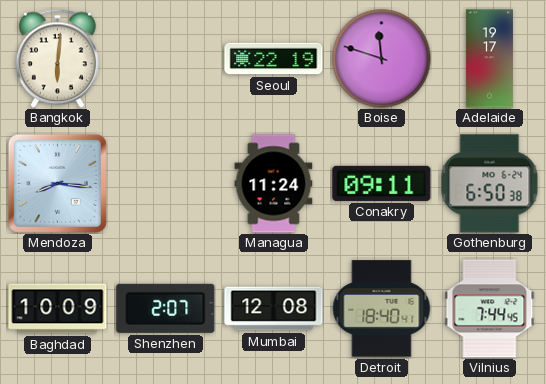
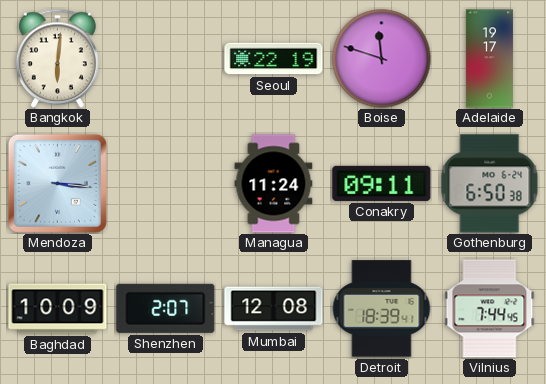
Mendoza: 8:16 -> 3:16
Detroit: 18:40 -> 18:39
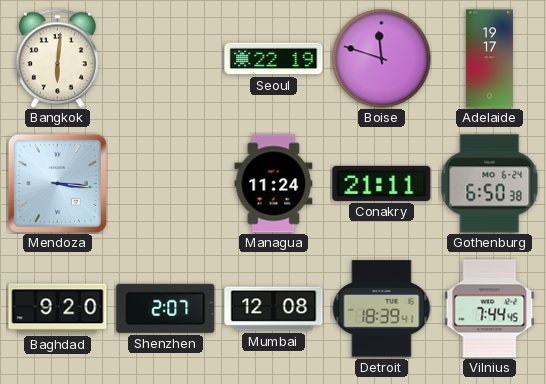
Conakry: 09:11 -> 21:11
Baghdad: 10:09 -> 9:20
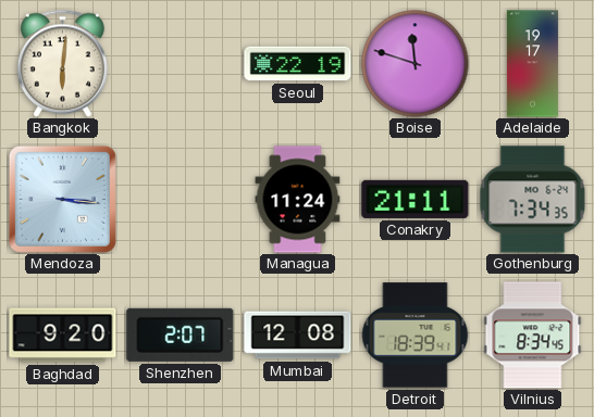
Gothenburg: 6:50 -> 7:34
Vilnius: 7:44 -> 8:34
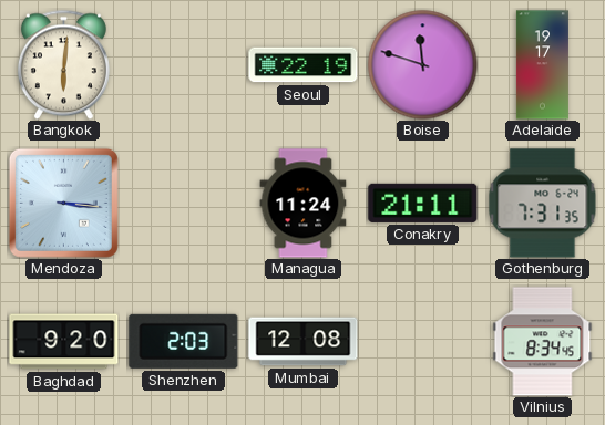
Gothenburg: 7:34 -> 7:31
Shenzhen: 2:07 -> 2:03
Detroit: 18:39 -> none
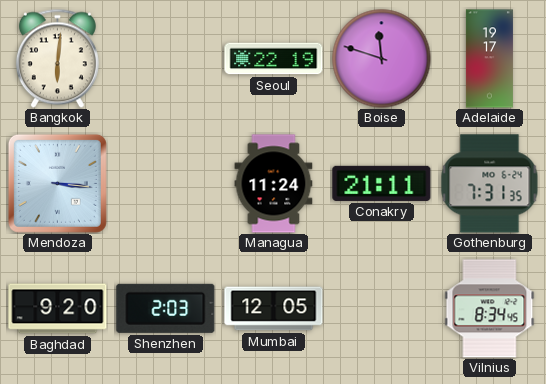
Mumbai: 12:08 -> 12:05
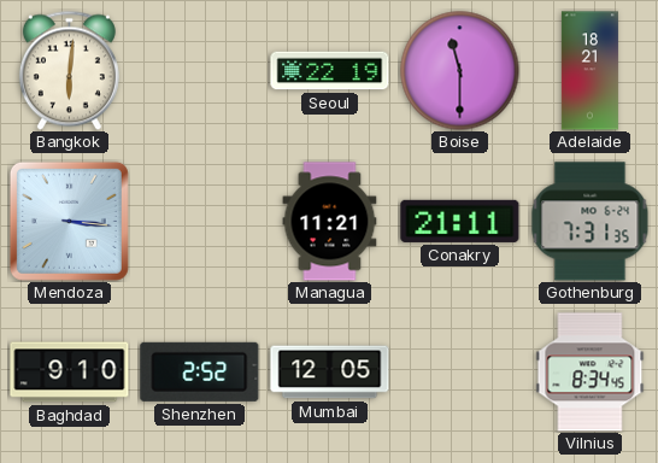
Boise: 11:48 -> 11:30
Adelaide: 19:17 -> 18:21
Managua: 11:24 -> 11:21
Baghdad: 9:20 -> 9:10
Shenzhen: 2:03 -> 2:52
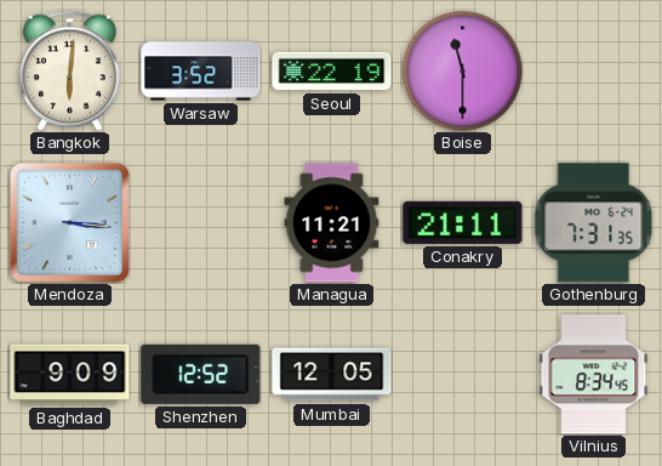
Warsaw: none -> 3:52
Adelaide: 18:21 -> none
Baghdad: 9:10 -> 9:09
Shenzhen: 2:52 -> 12:52
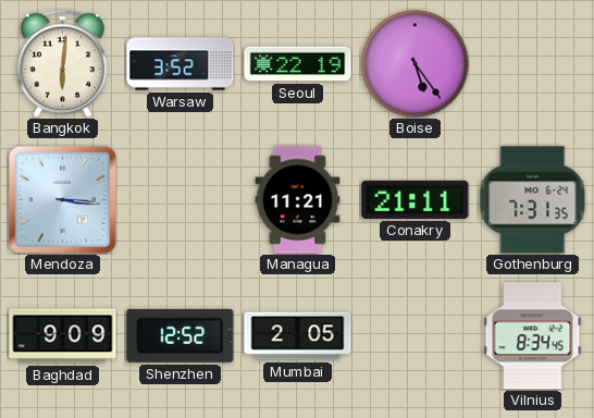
Boise: 11:30 -> 5:24
Mumbai: 12:05 -> 2:05
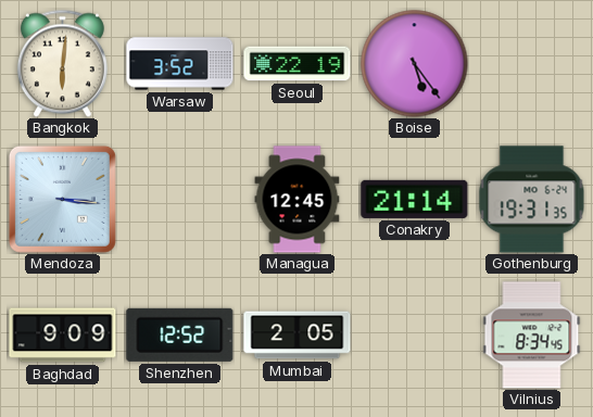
Managua: 11:21 -> 12:45
Conakry: 21:11 -> 21:14
Gothenburg: 7:31 -> 19:31
